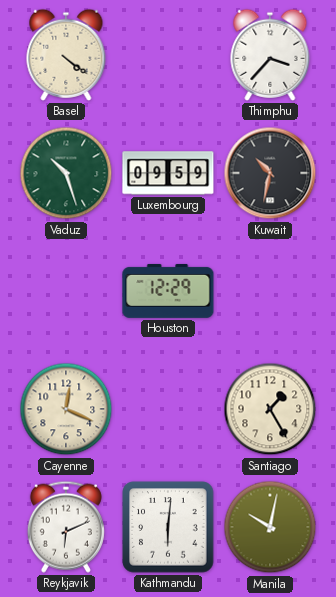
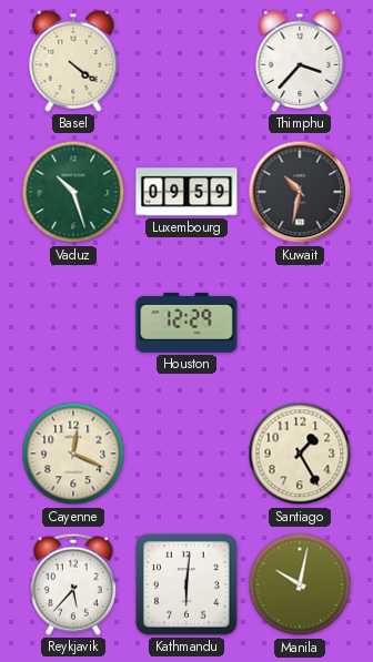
Reykjavik: 6:11 -> 5:37
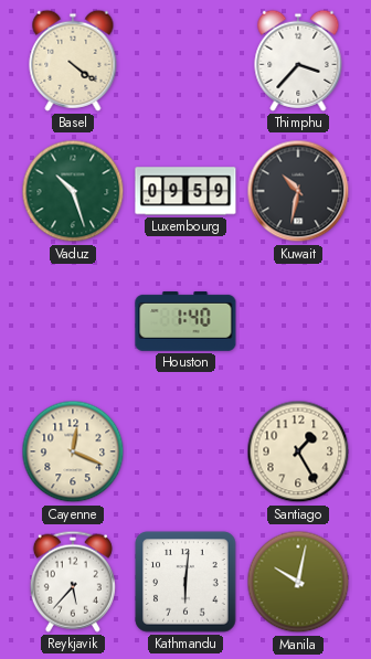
Houston: 12:29 -> 1:40
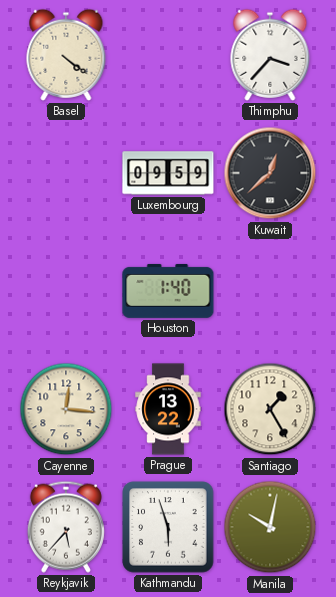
Vaduz: 10:27 -> none
Kuwait: 10:32 -> 12:38
Cayenne: 12:19 -> 12:16
Prague: none -> 13:22
Kathmandu: 6:01 -> 5:57
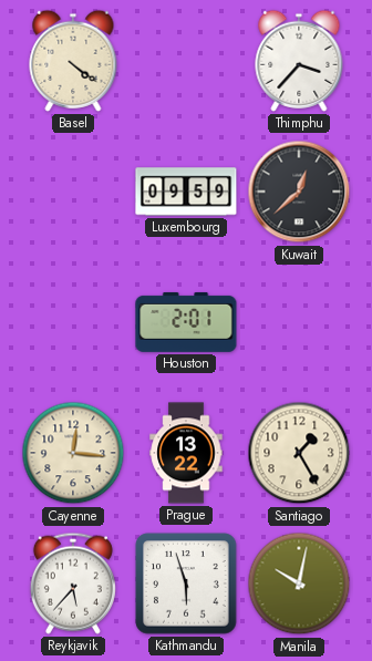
Houston: 1:40 -> 2:01
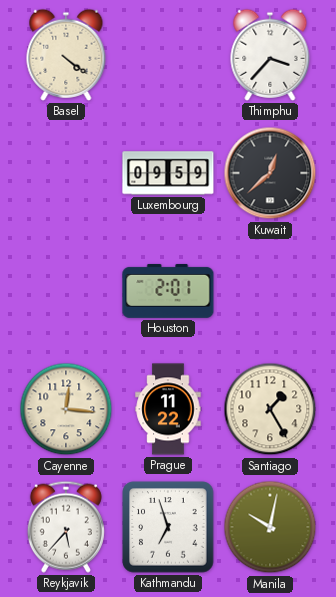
Prague: 13:22 -> 11:22
Kathmandu: 5:57 -> 6:57
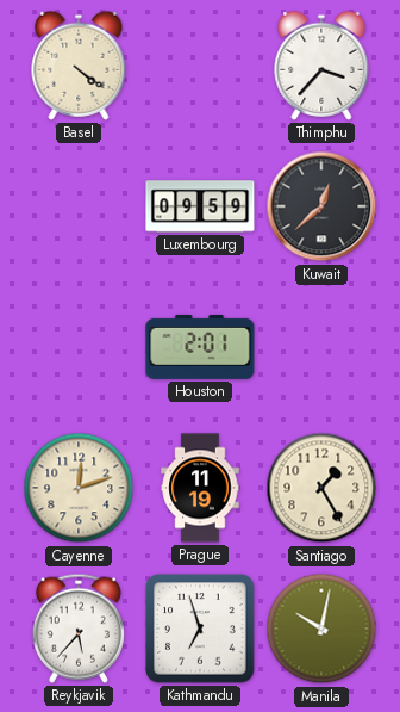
Cayenne: 12:16 -> 12:12
Prague: 11:22 -> 11:19
